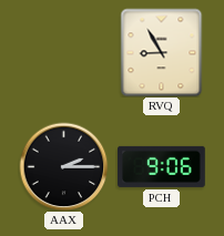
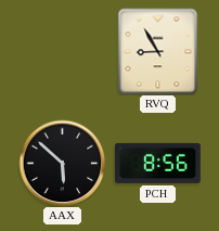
AAX: 2:15 -> 5:52
PCH: 9:06 -> 8:56
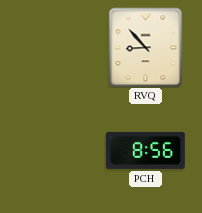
RVQ: 8:55 -> 8:53
AAX: 5:52 -> none
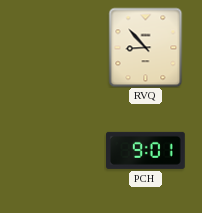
PCH: 8:56 -> 9:01
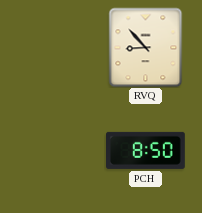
PCH: 9:01 -> 8:50
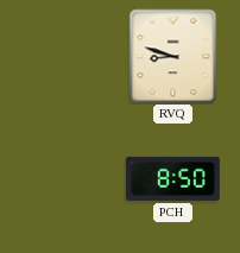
RVQ: 8:53 -> 8:48
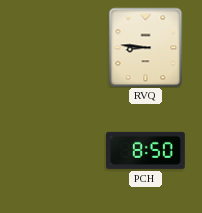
RVQ: 8:48 -> 8:46
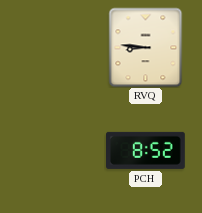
PCH: 8:50 -> 8:52
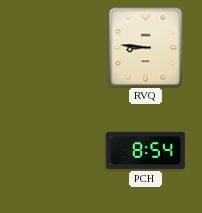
PCH: 8:52 -> 8:54
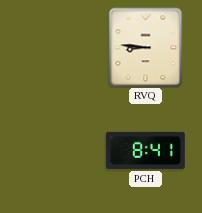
PCH: 8:54 -> 8:41
